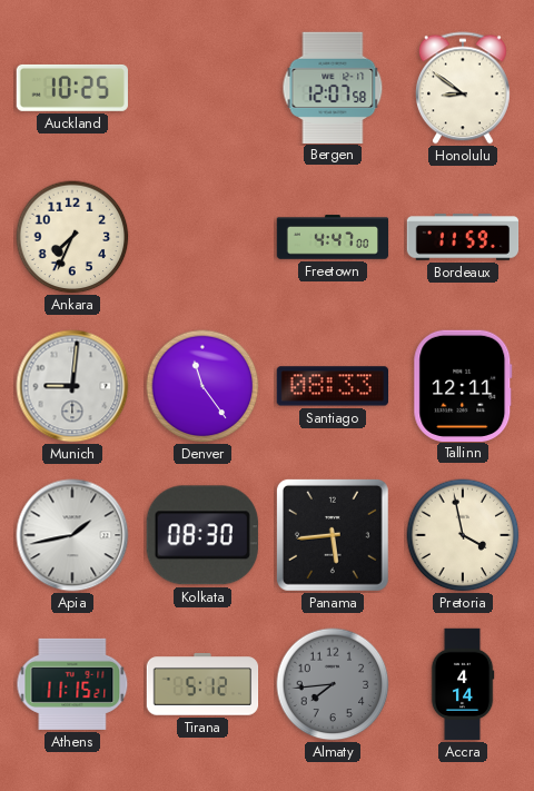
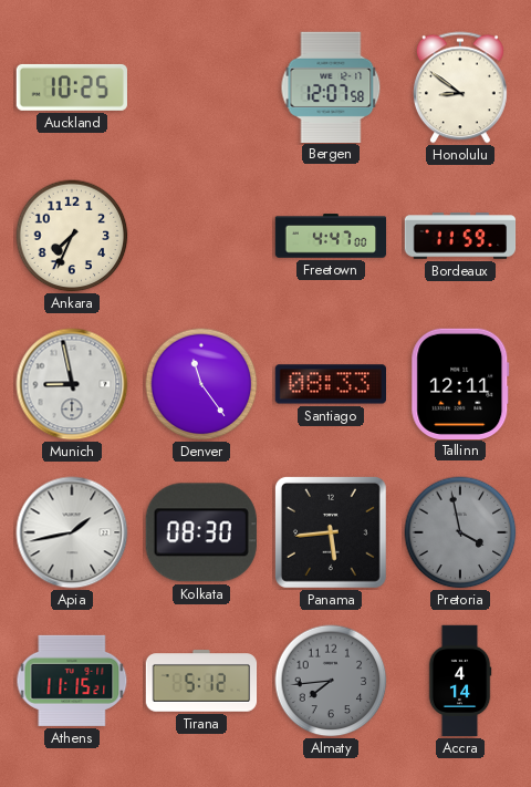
Munich: 9:01 -> 8:58
Pretoria dial: cream -> grey
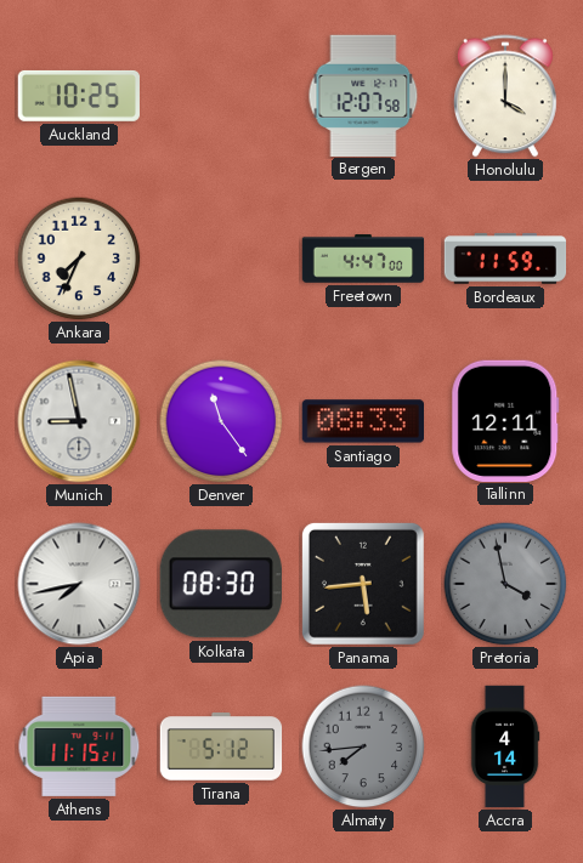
Honolulu: 8:51 -> 4:00
Apia: 1:43 -> 7:43
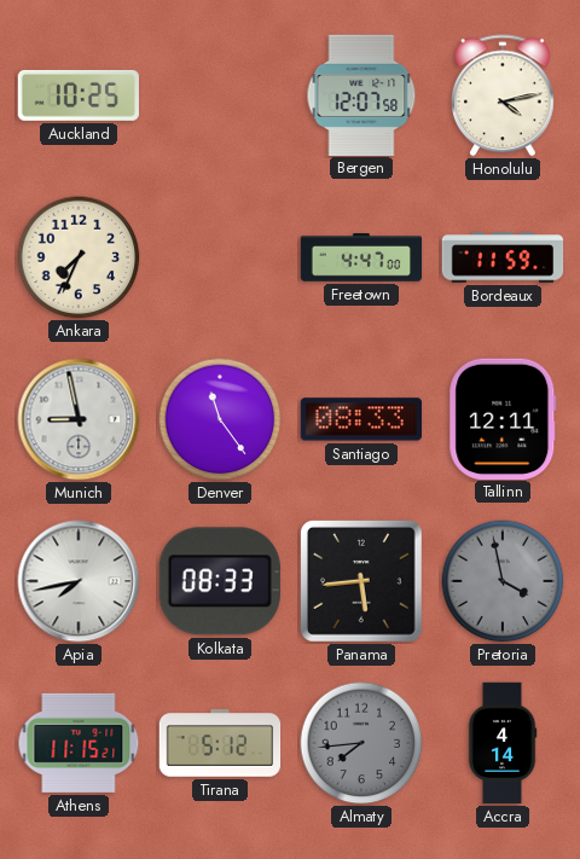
Honolulu: 4:00 -> 4:13
Kolkata: 08:30 -> 08:33
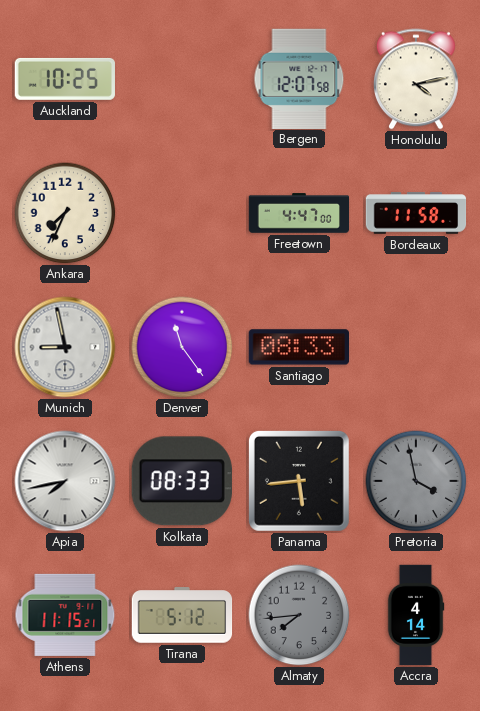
Bordeaux: 11:59 -> 11:58
Tallinn: 12:11 -> none
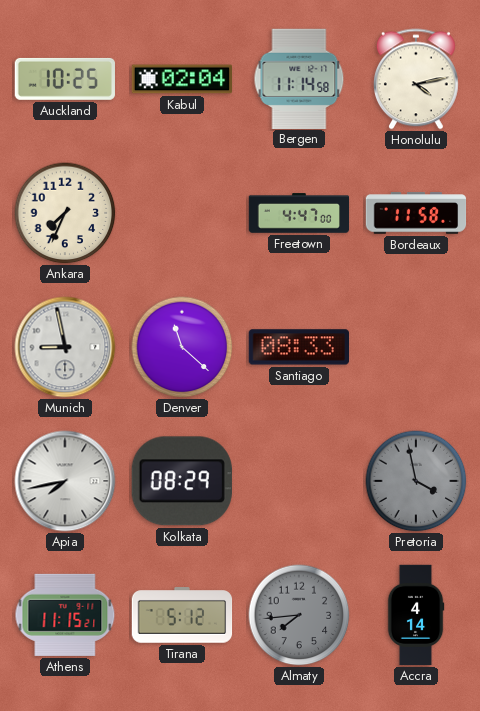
Kabul: none -> 02:04
Bergen: 12:07 -> 11:14
Denver: 11:24 -> 11:22
Kolkata: 08:33 -> 08:29
Panama: 5:44 -> none
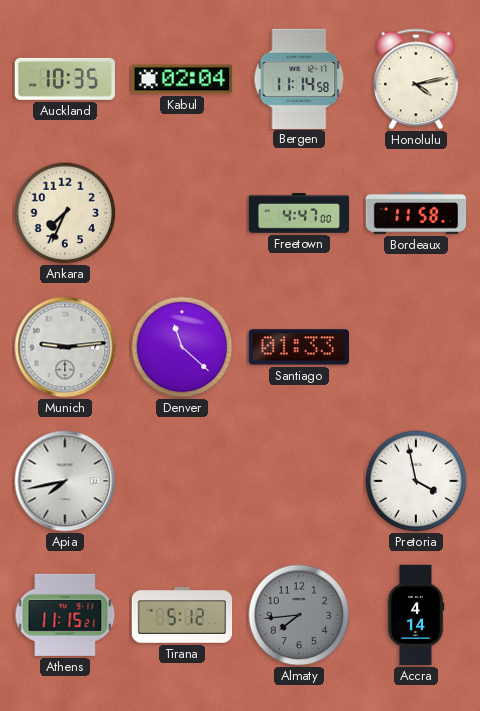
Auckland: 10:25 -> 10:35
Munich: 8:58 -> 9:14
Santiago: 08:33 -> 01:33
Kolkata: 08:29 -> none
Pretoria dial: grey -> white
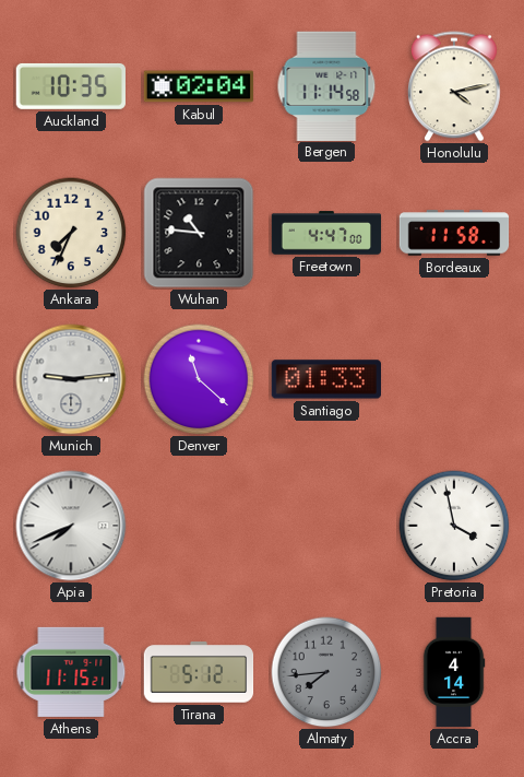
Wuhan: none -> 10:46
Apia: 7:43 -> 7:41
